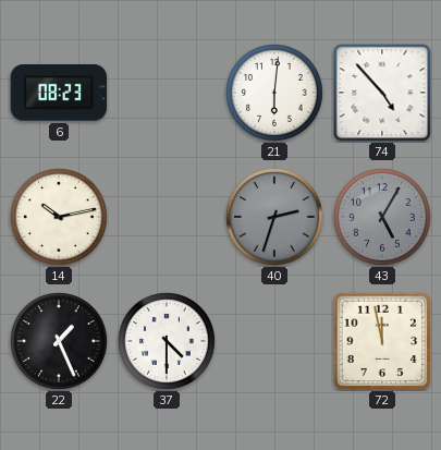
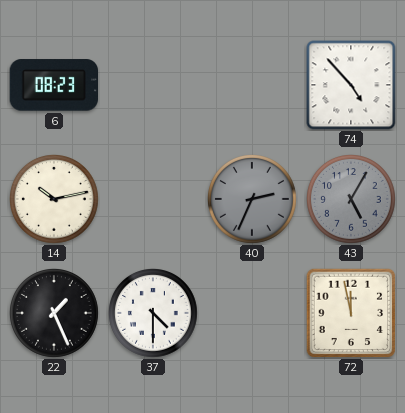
21: 6:01 -> none
40: 2:33 -> 2:34
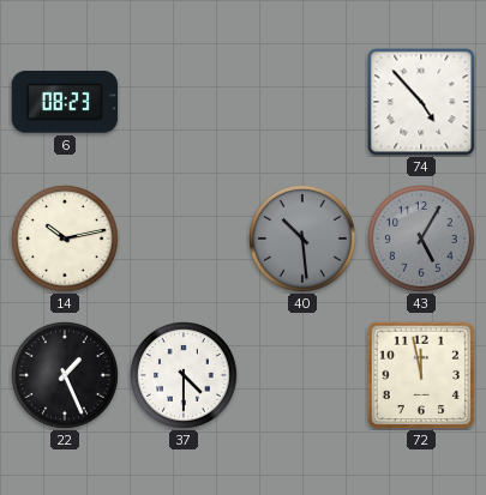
40: 2:34 -> 10:29
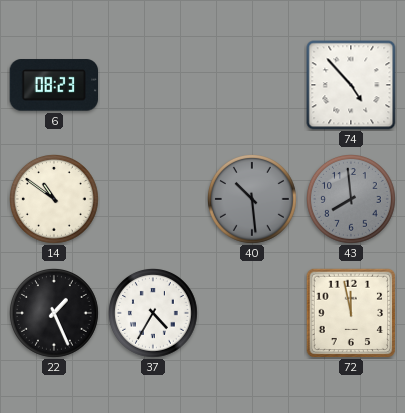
14: 10:13 -> 10:51
43: 5:05 -> 7:59
37: 4:30 -> 4:35
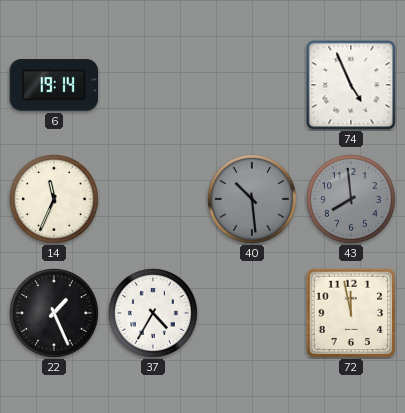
6: 08:23 -> 19:14
74: 4:53 -> 4:56
14: 10:51 -> 11:34
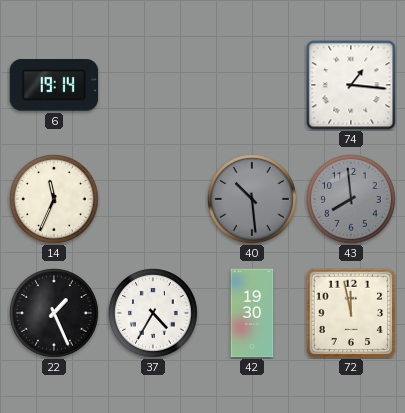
74: 4:56 -> 1:16
42: none -> 19:30
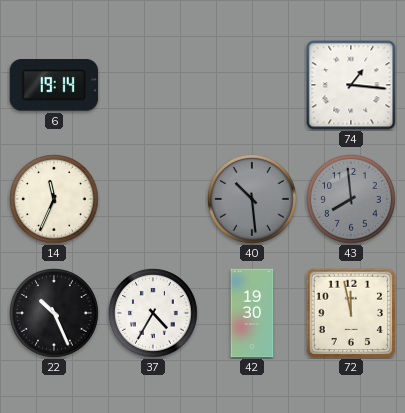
22: 1:26 -> 10:26
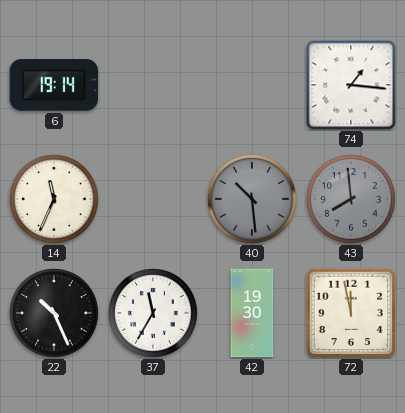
37: 4:35 -> 11:35
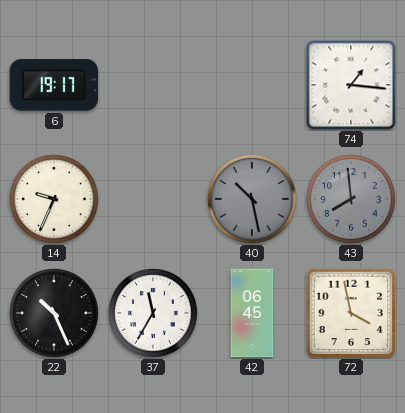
6: 19:14 -> 19:17
14: 11:34 -> 9:34
40: 10:29 -> 10:28
42: 19:30 -> 06:45
72: 11:58 -> 3:58
